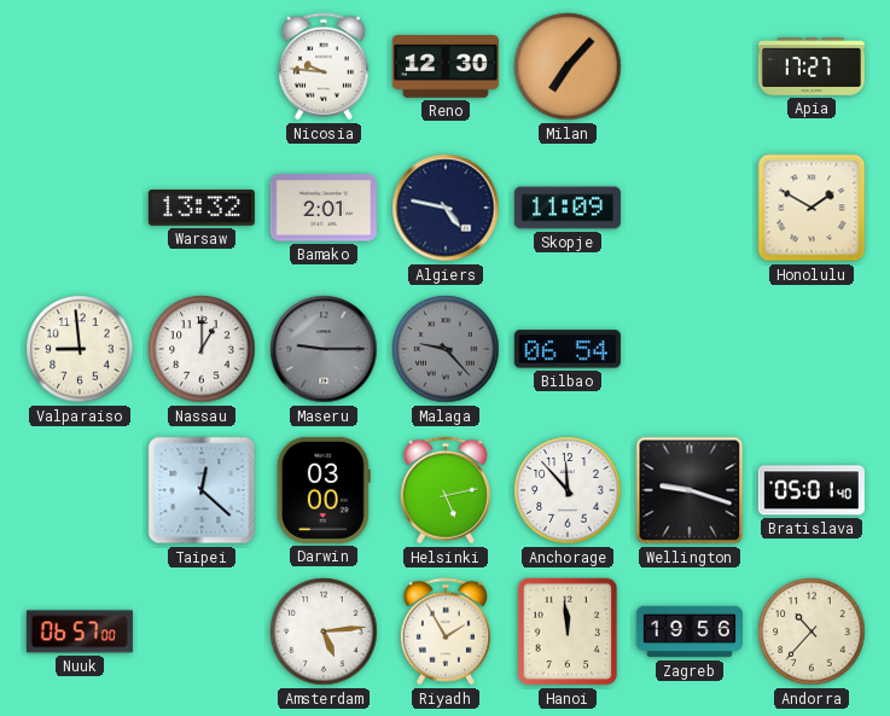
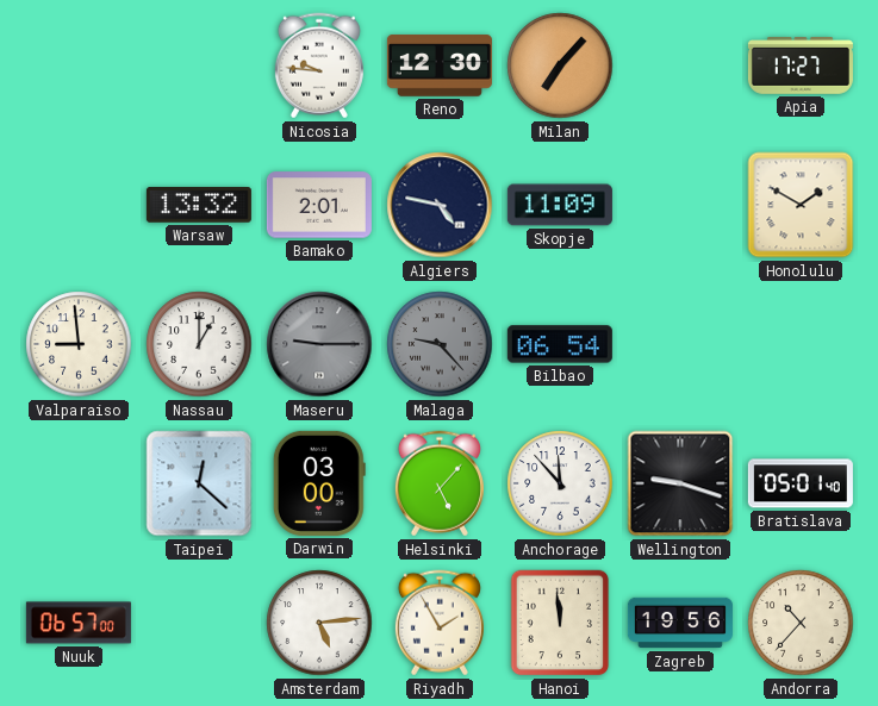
Helsinki: 5:13 -> 5:07
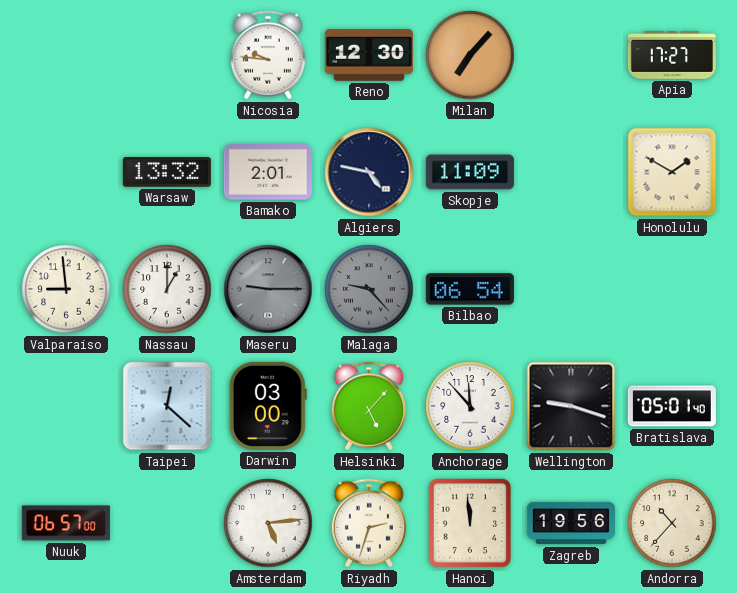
Riyadh: 1:55 -> 2:33
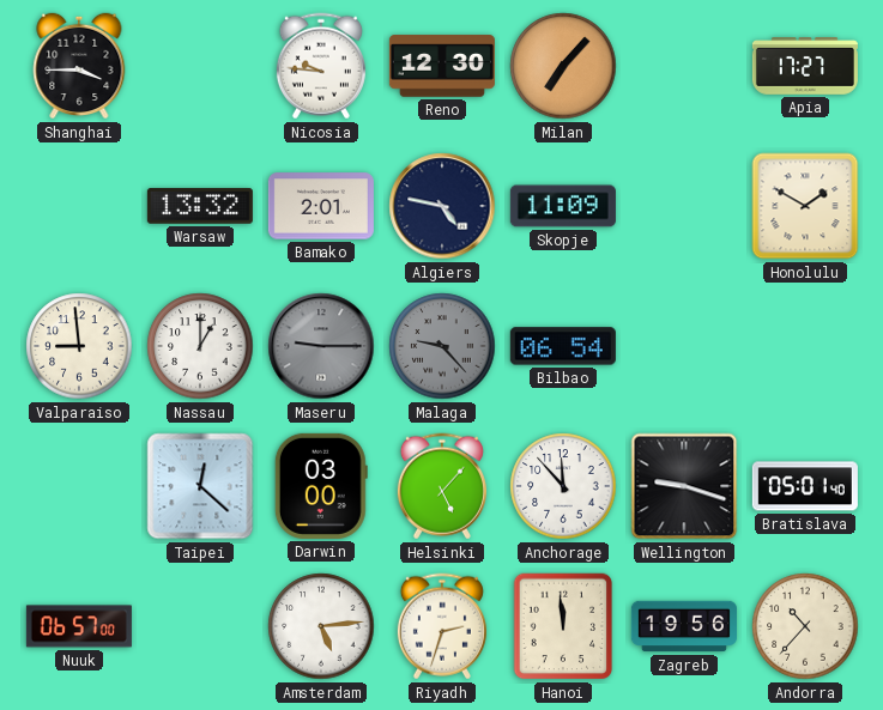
Shanghai: none -> 3:45
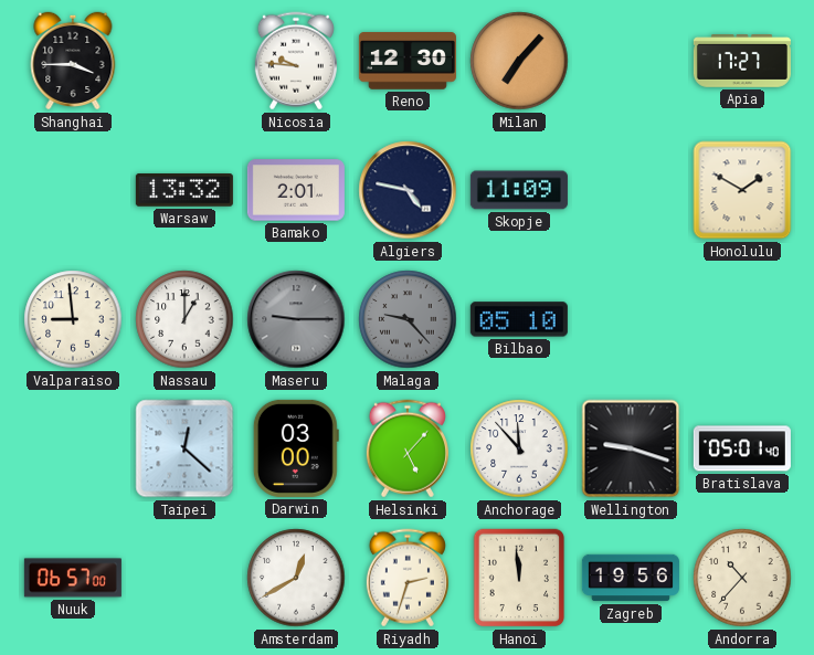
Bilbao: 06:54 -> 05:10
Amsterdam: 5:14 -> 12:40
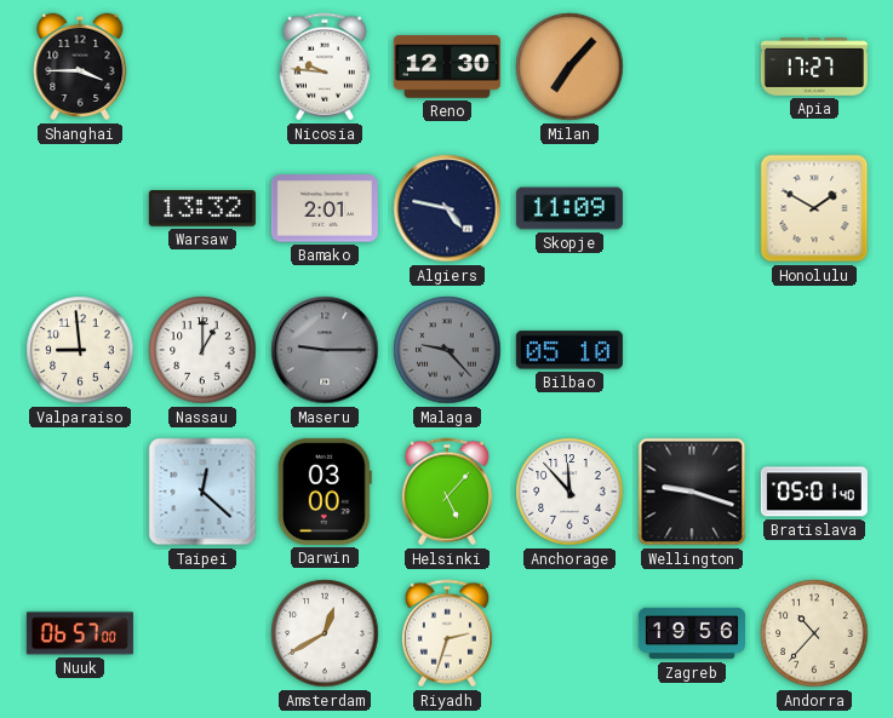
Hanoi: 11:59 -> none
